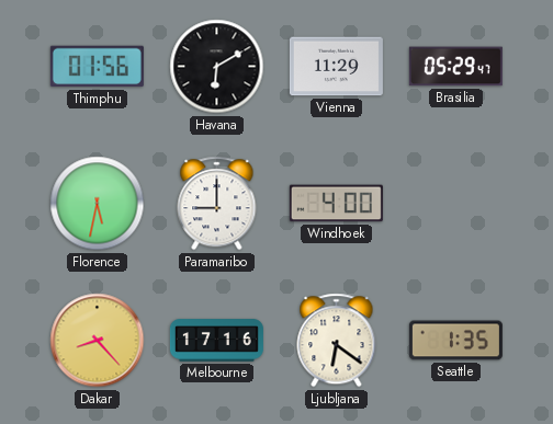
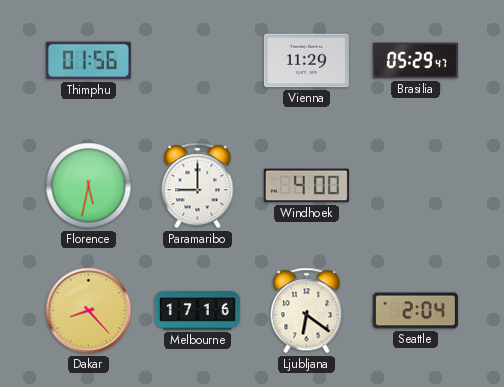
Havana: 6:10 -> none
Seattle: 1:35 -> 2:04
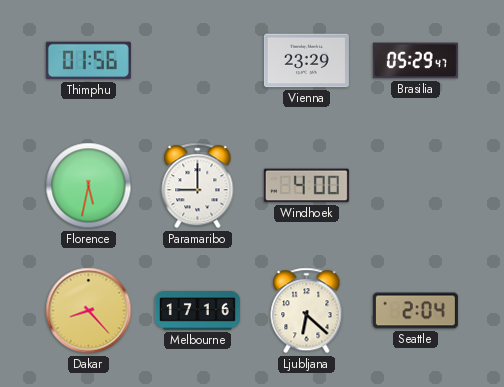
Vienna: 11:29 -> 23:29
Ljubljana: 6:21 -> 6:22
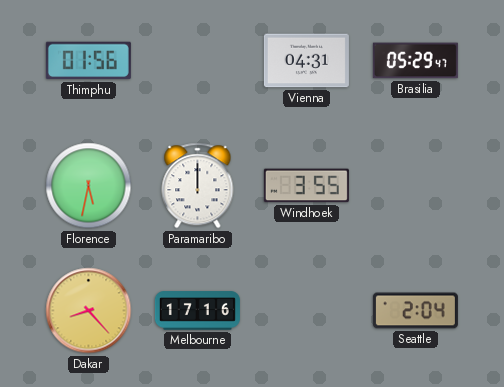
Vienna: 23:29 -> 04:31
Paramaribo: 9:00 -> 12:00
Windhoek: 4:00 -> 3:55
Ljubljana: 6:22 -> none
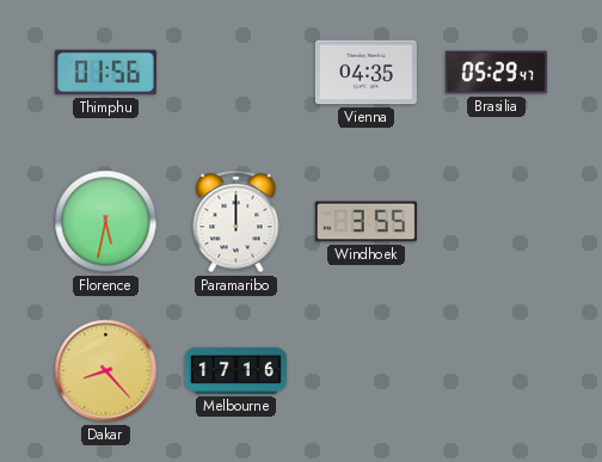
Vienna: 04:31 -> 04:35
Seattle: 2:04 -> none
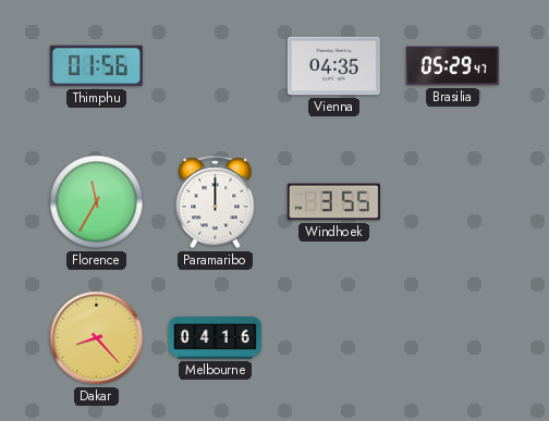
Florence: 5:32 -> 11:35
Melbourne: 17:16 -> 04:16
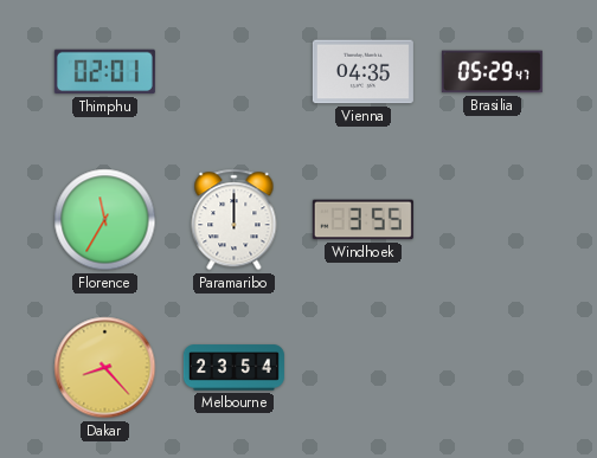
Thimphu: 01:56 -> 02:01
Melbourne: 04:16 -> 23:54
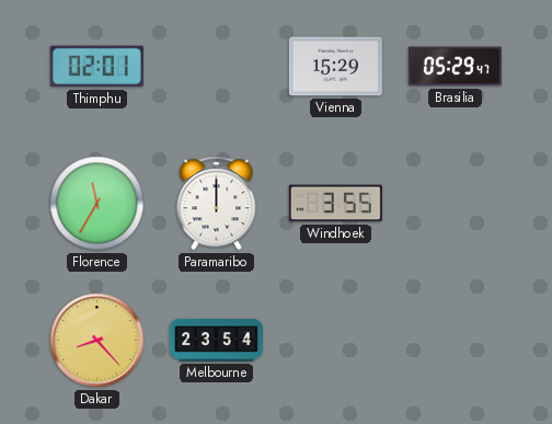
Vienna: 04:35 -> 15:29
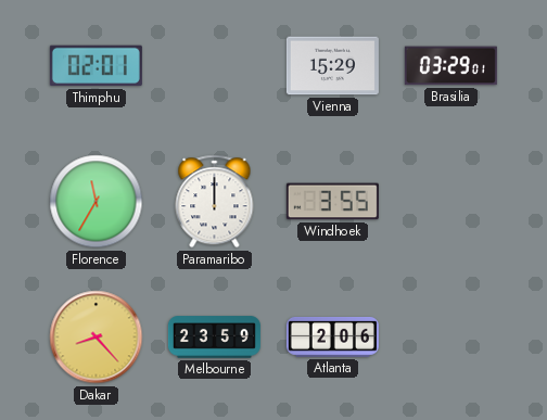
Brasilia: 05:29 -> 03:29
Melbourne: 23:54 -> 23:59
Atlanta: none -> 2:06
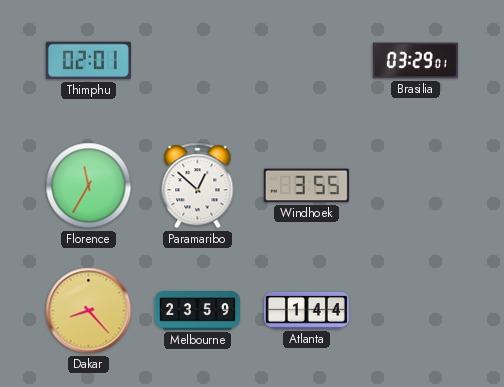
Vienna: 15:29 -> none
Paramaribo: 12:00 -> 12:52
Atlanta: 2:06 -> 1:44
